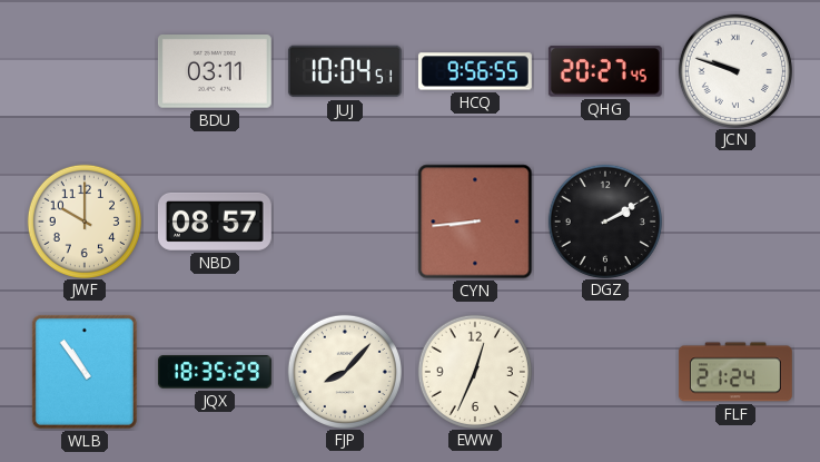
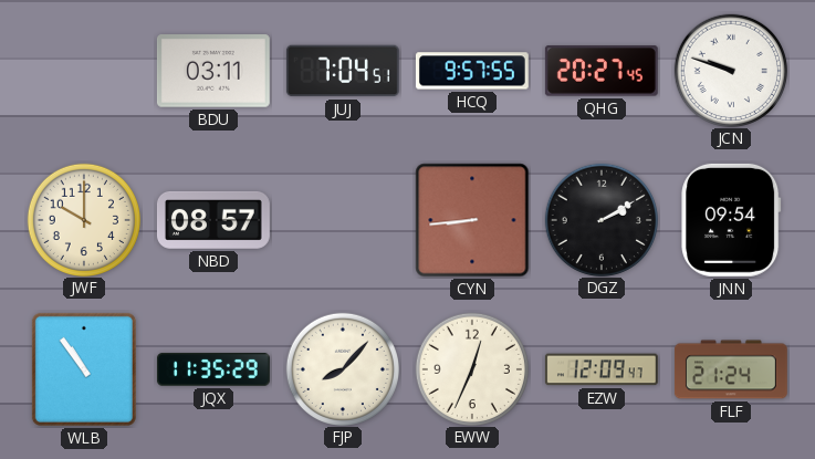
JUJ: 10:04 -> 7:04
HCQ: 9:56 -> 9:57
JNN: none -> 09:54
JQX: 18:35 -> 11:35
EZW: none -> 12:09
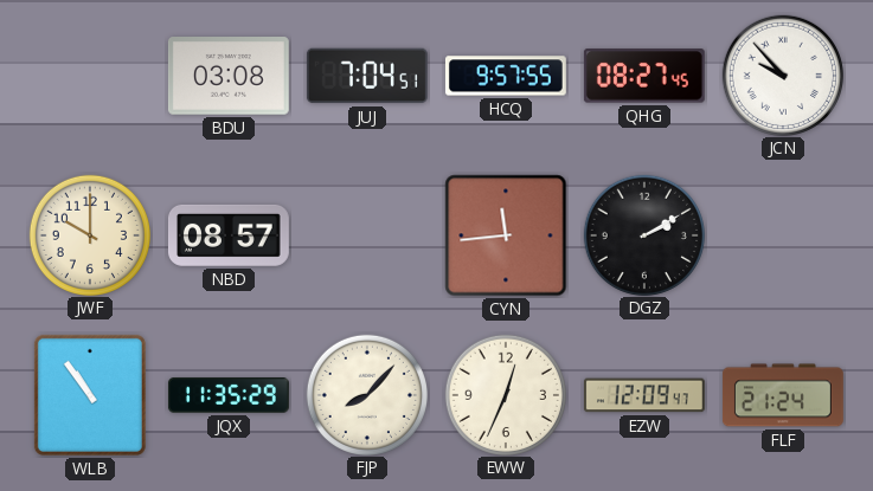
BDU: 03:11 -> 03:08
QHG: 20:27 -> 08:27
JCN: 9:48 -> 9:53
CYN: 8:44 -> 11:44
JNN: 09:54 -> none
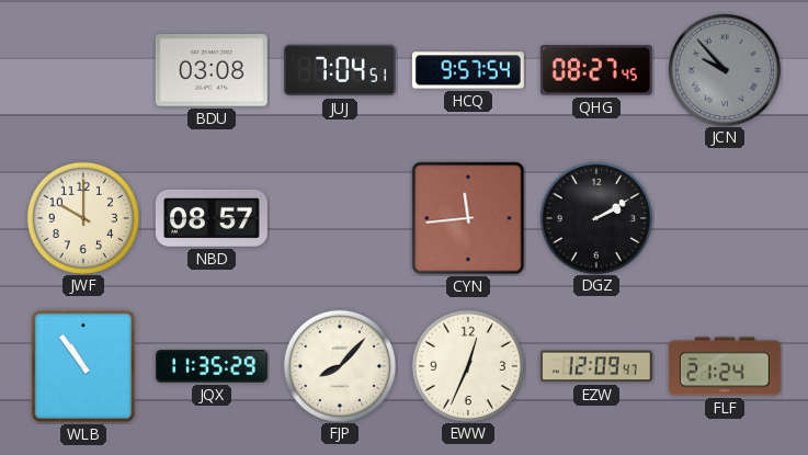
HCQ: 9:57:55 -> 9:57:54
JCN dial: white -> grey
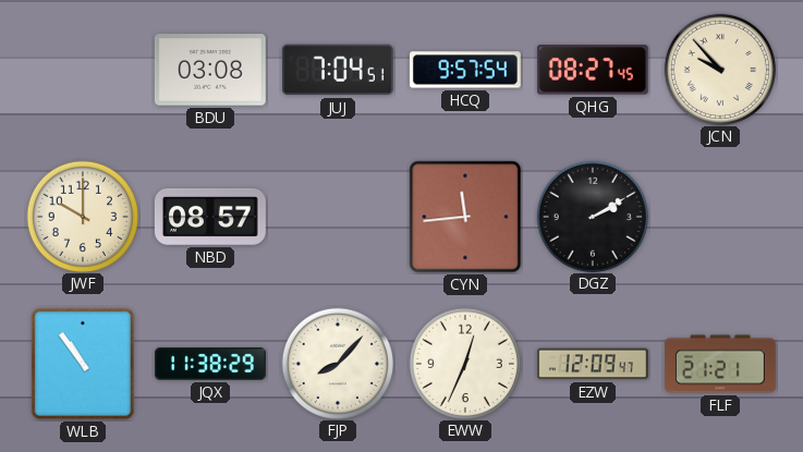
JCN dial: grey -> cream
JQX: 11:35 -> 11:38
FLF: 21:24 -> 21:21
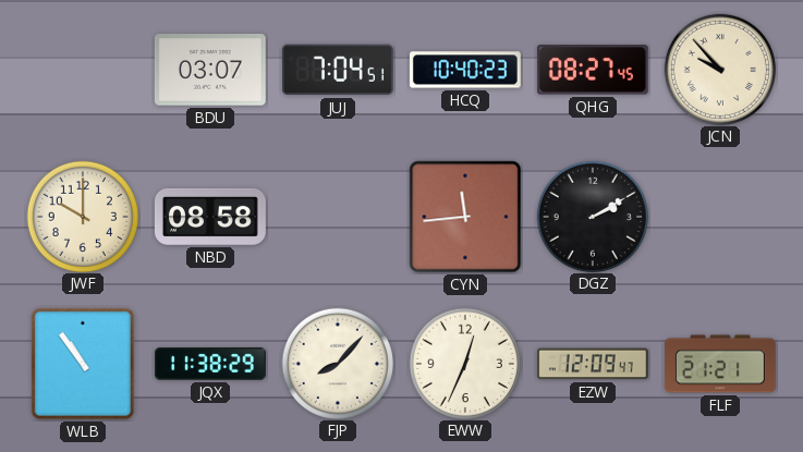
BDU: 03:08 -> 03:07
HCQ: 9:57 -> 10:40
NBD: 08:57 -> 08:58
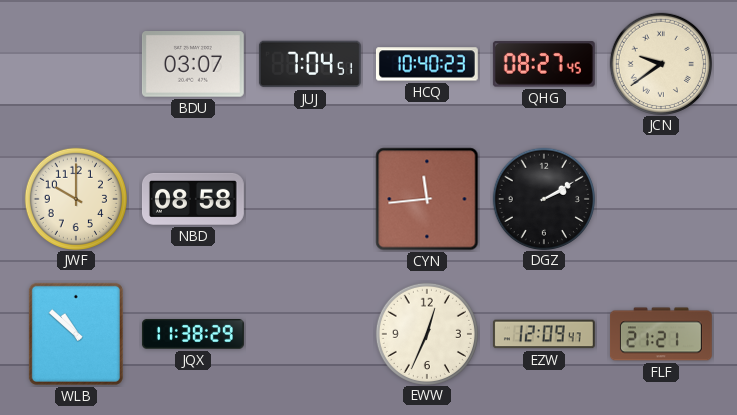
JCN: 9:53 -> 9:39
WLB: 10:54 -> 10:52
FJP: 8:07 -> none
